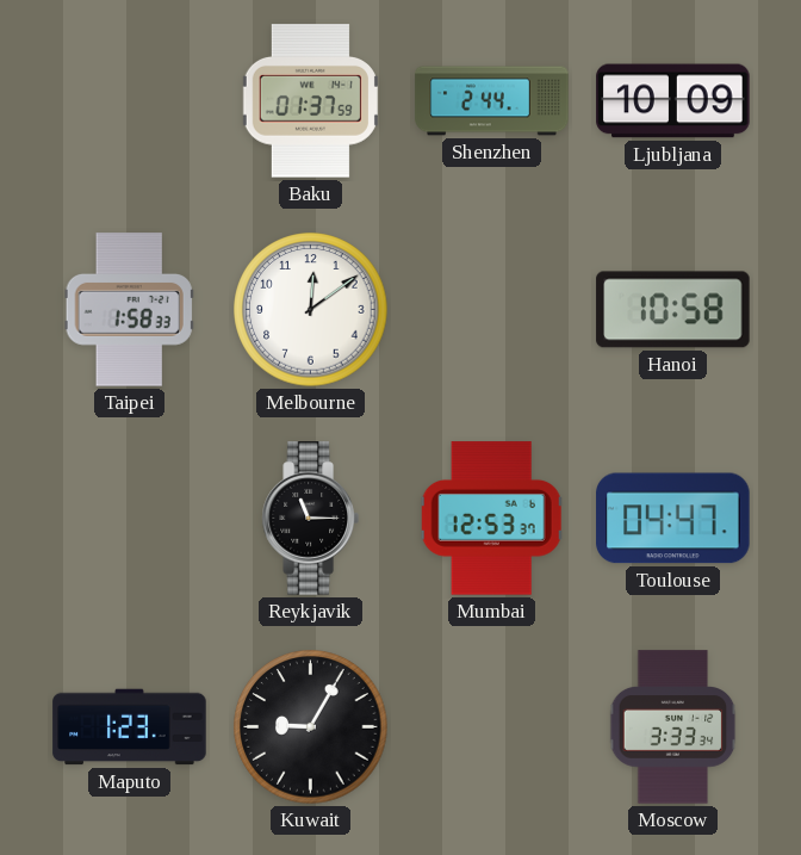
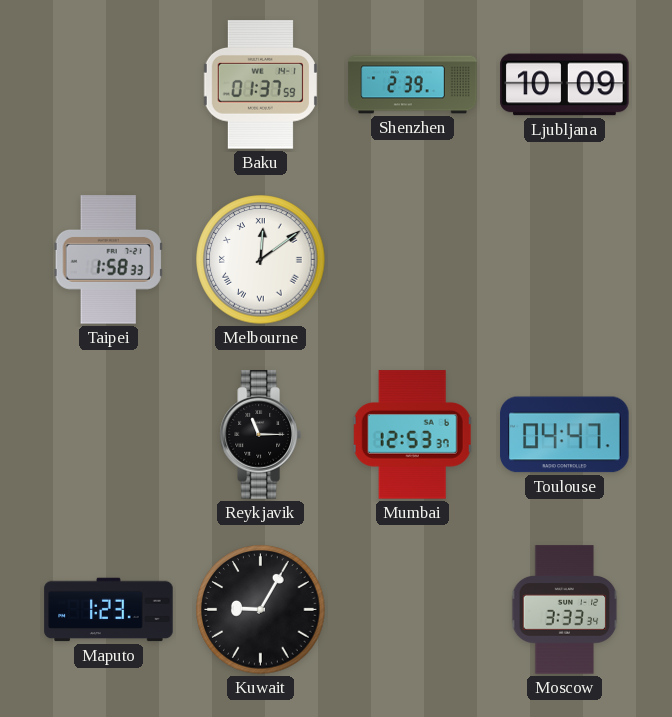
Shenzhen: 2:44 -> 2:39
Melbourne numerals: Arabic -> Roman
Hanoi: 10:58 -> none
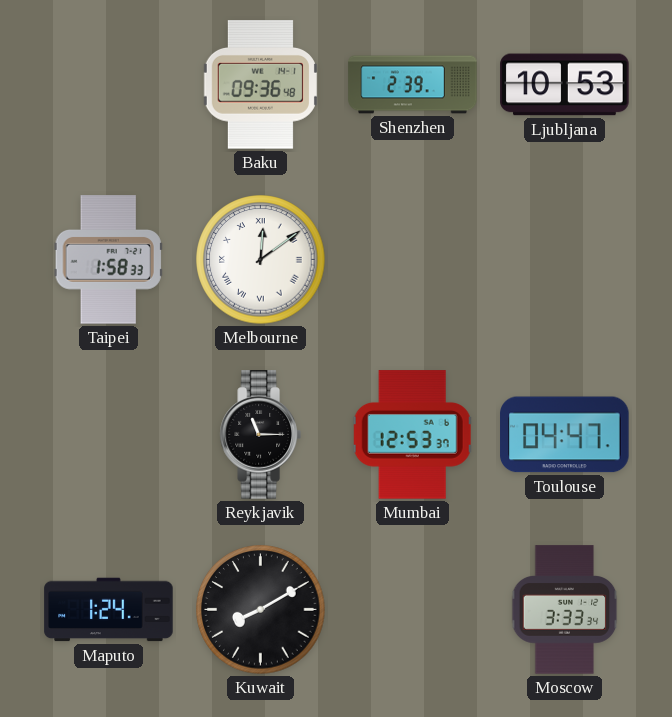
Baku: 01:37 -> 09:36
Ljubljana: 10:09 -> 10:53
Maputo: 1:23 -> 1:24
Kuwait: 9:05 -> 8:10
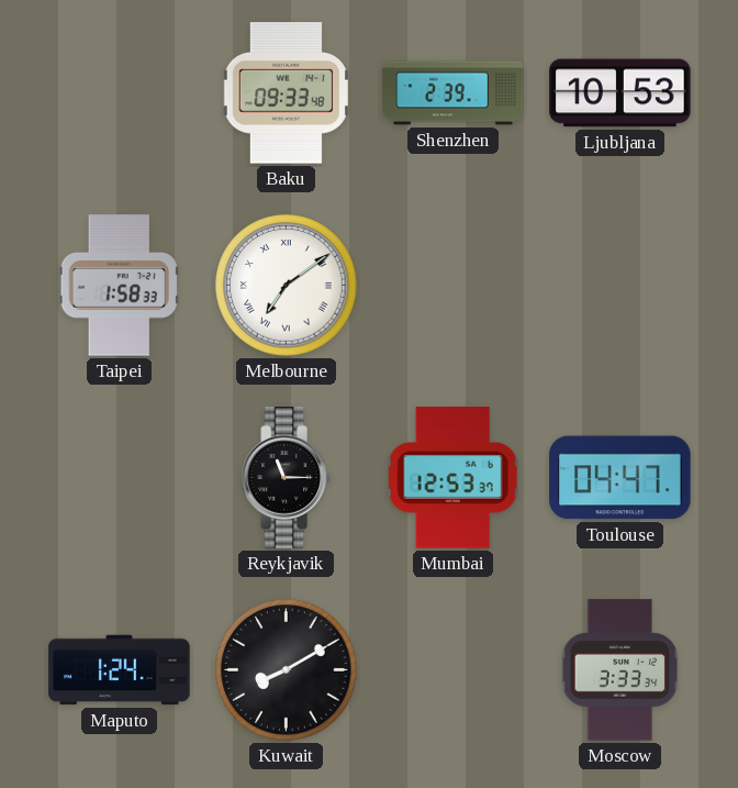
Baku: 09:36 -> 09:33
Melbourne: 12:09 -> 7:09
